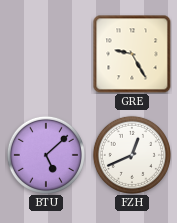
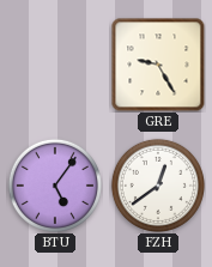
BTU: 5:08 -> 5:06
FZH: 12:41 -> 12:39
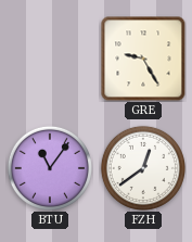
BTU: 5:06 -> 11:06
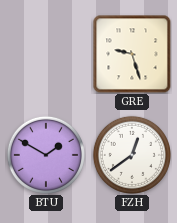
GRE: 9:25 -> 9:27
BTU: 11:06 -> 1:50
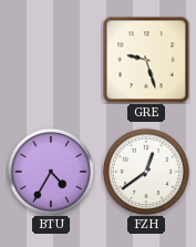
BTU: 1:50 -> 4:35
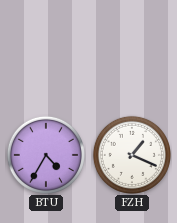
GRE: 9:27 -> none
FZH: 12:39 -> 1:19
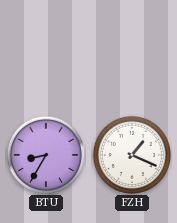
BTU: 4:35 -> 8:35
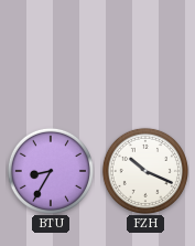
FZH: 1:19 -> 10:19
